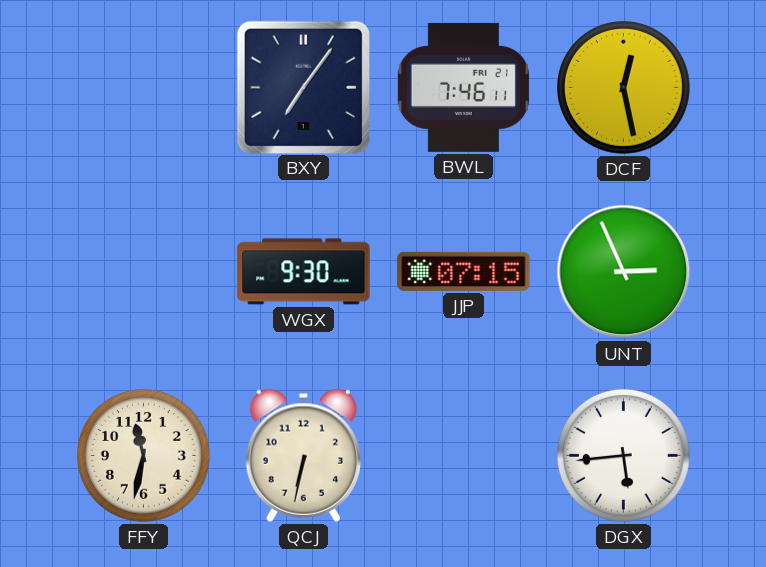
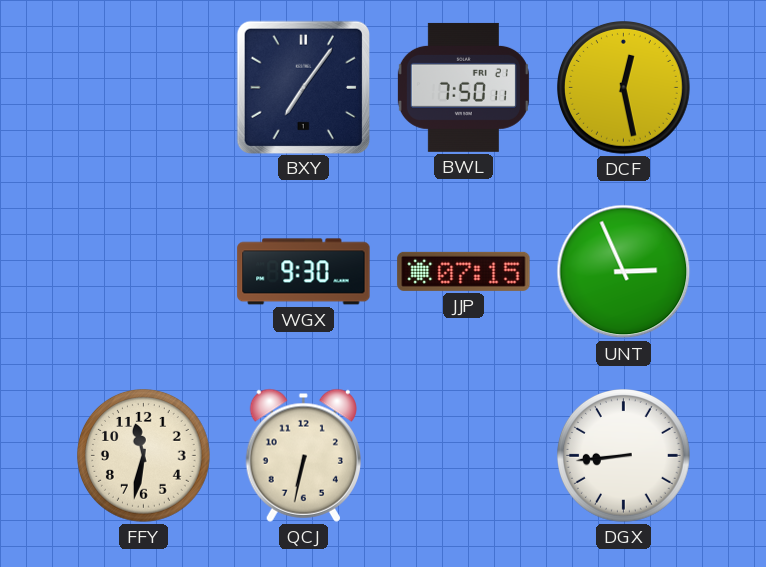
BWL: 7:46 -> 7:50
DGX: 5:44 -> 8:44
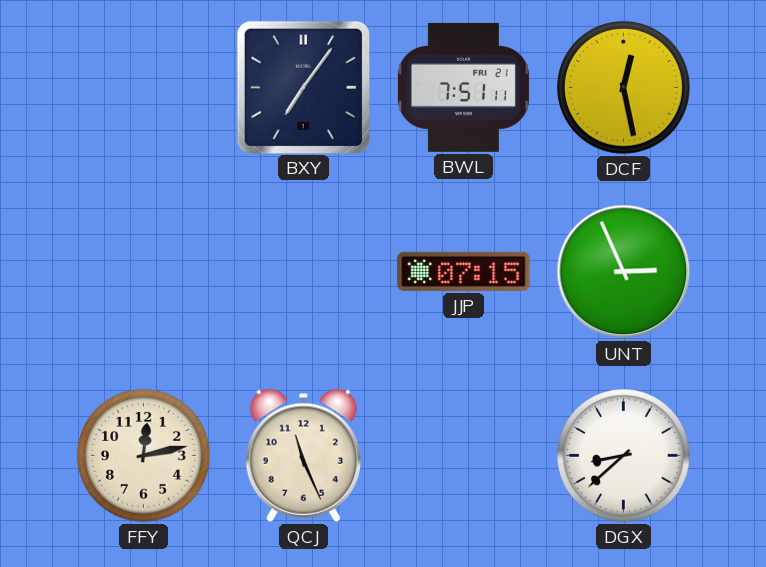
BWL: 7:50 -> 7:51
WGX: 9:30 -> none
FFY: 11:32 -> 12:13
QCJ: 6:32 -> 11:26
DGX: 8:44 -> 8:38
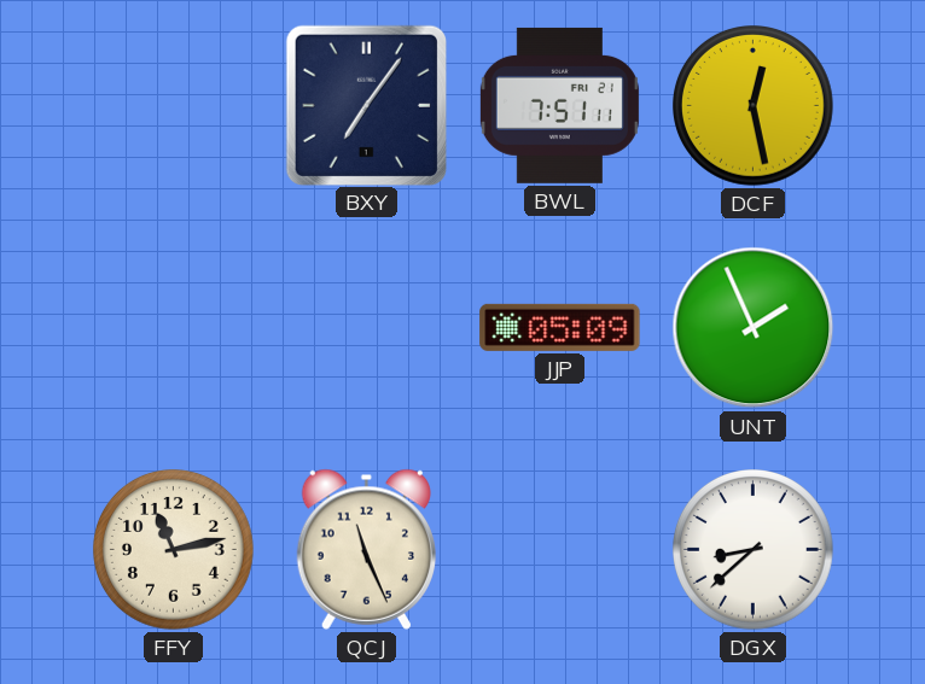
JJP: 07:15 -> 05:09
UNT: 2:56 -> 1:56
FFY: 12:13 -> 11:13
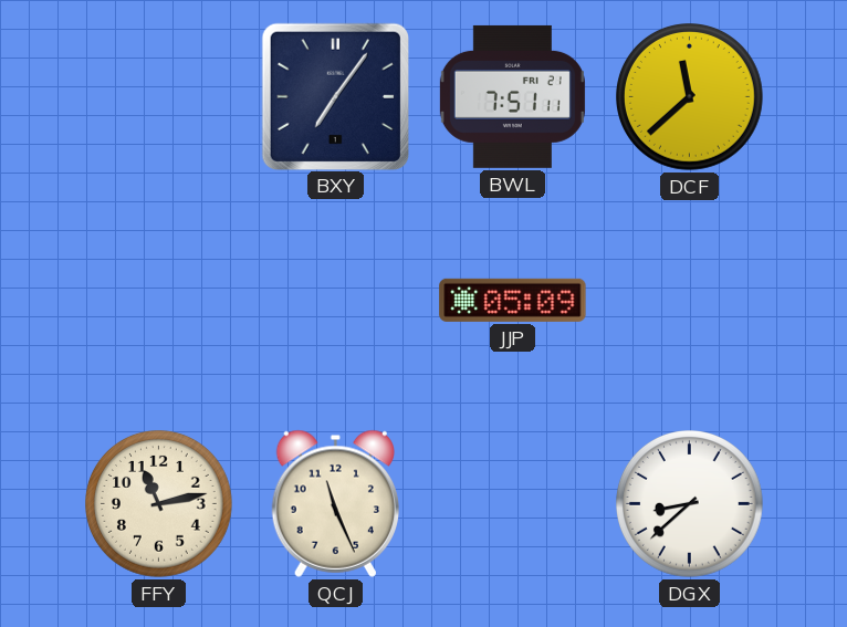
DCF: 12:28 -> 11:38
UNT: 1:56 -> none
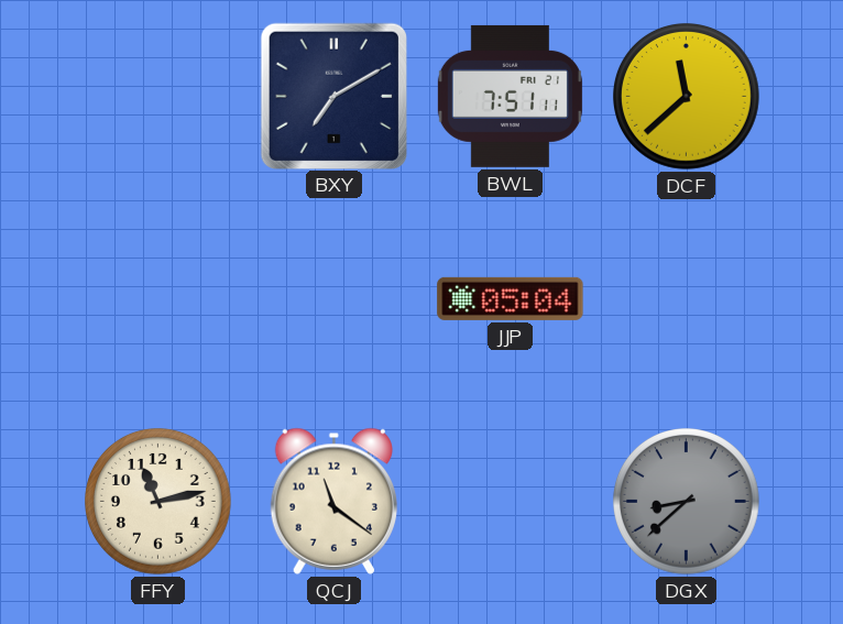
BXY: 7:06 -> 7:10
JJP: 05:09 -> 05:04
QCJ: 11:26 -> 11:21
DGX dial: white -> grey
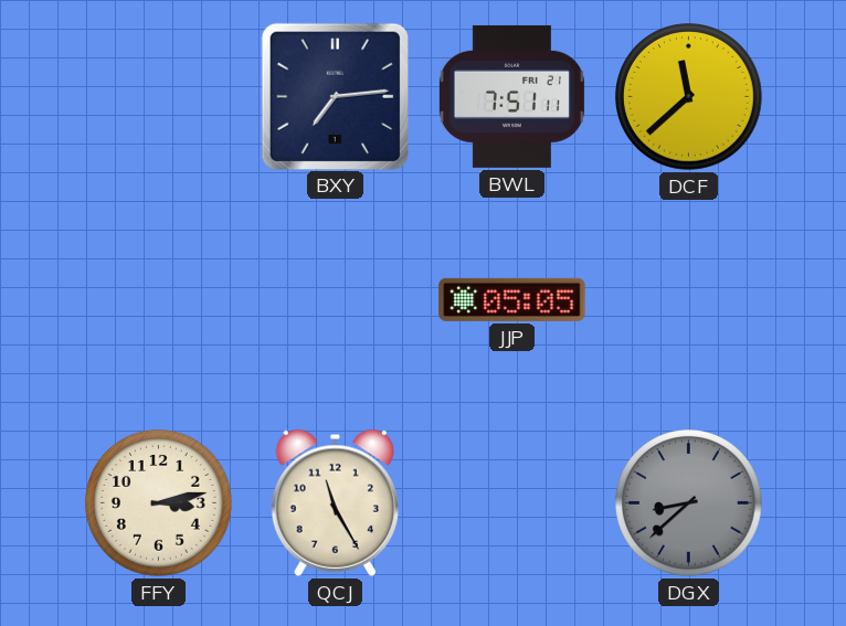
BXY: 7:10 -> 7:14
JJP: 05:04 -> 05:05
FFY: 11:13 -> 3:13
QCJ: 11:21 -> 11:25
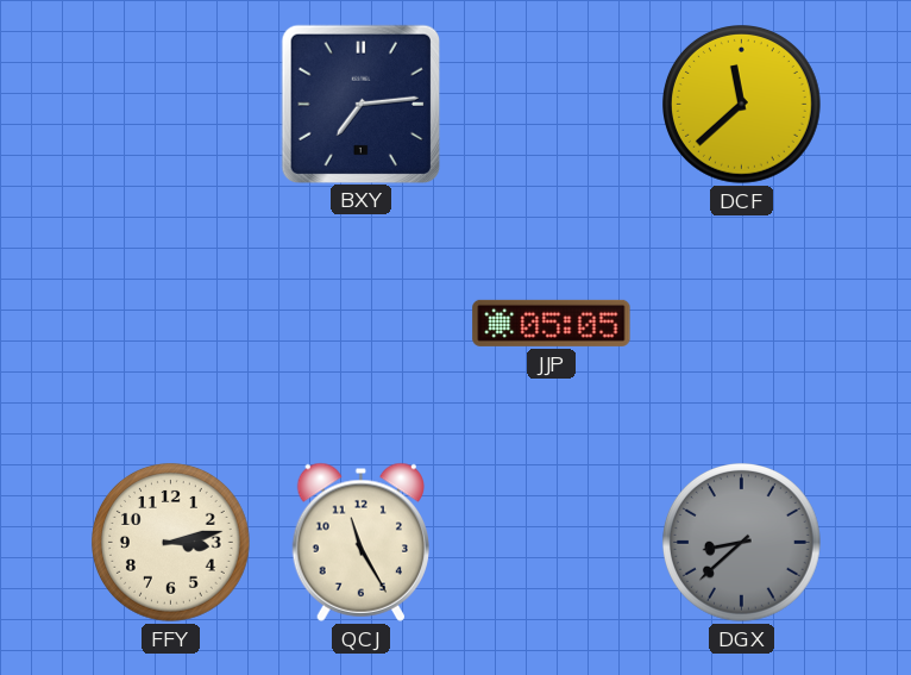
BWL: 7:51 -> none
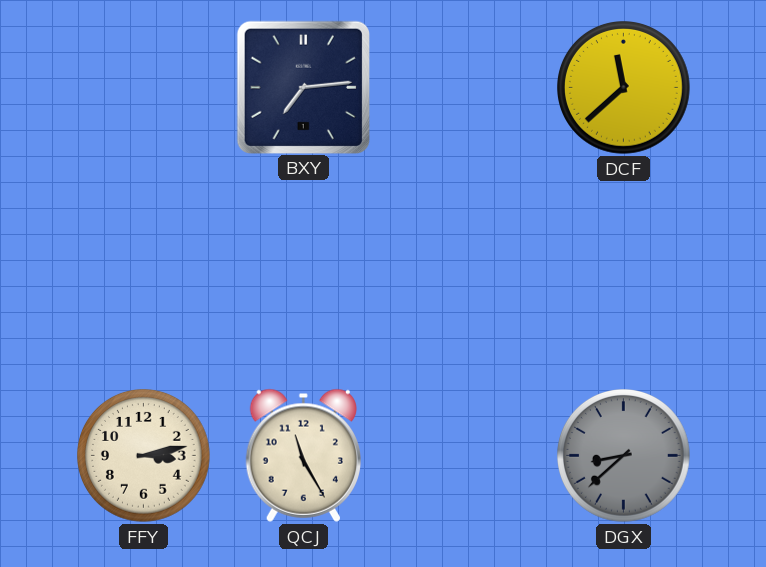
JJP: 05:05 -> none
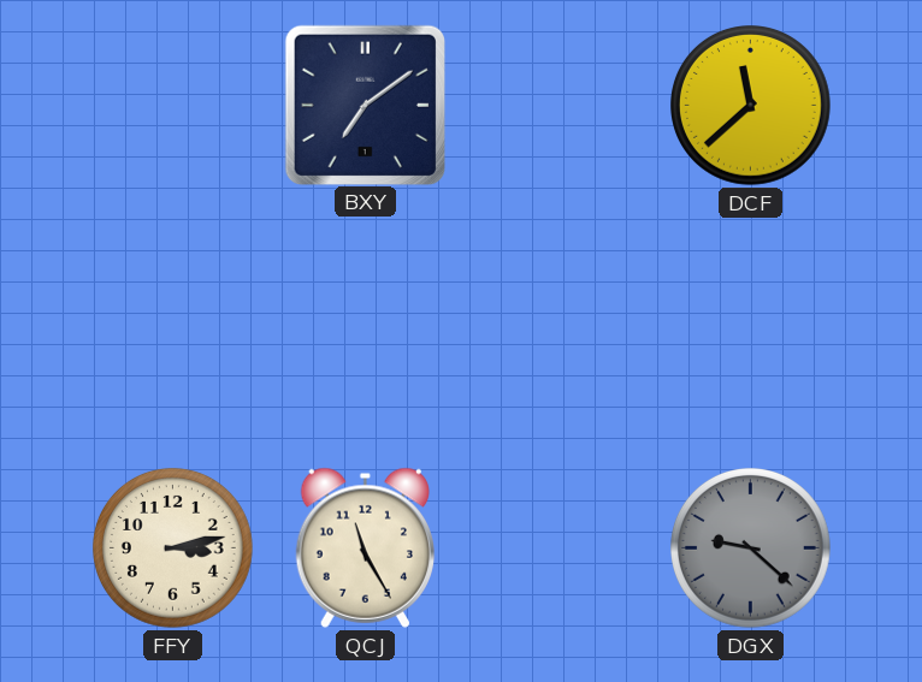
BXY: 7:14 -> 7:09
DGX: 8:38 -> 9:22
